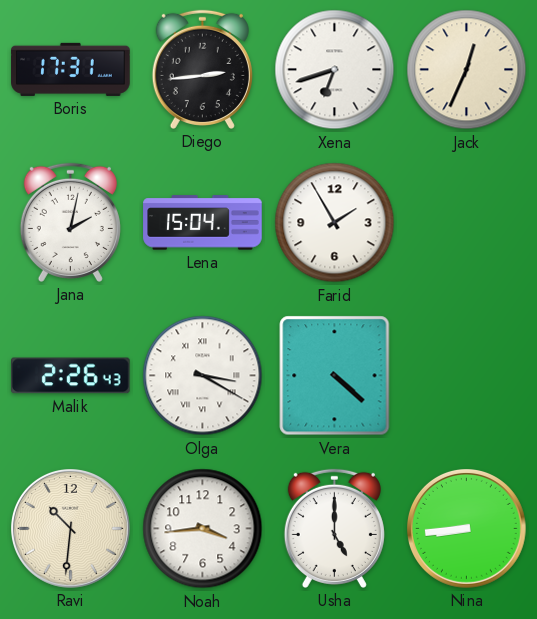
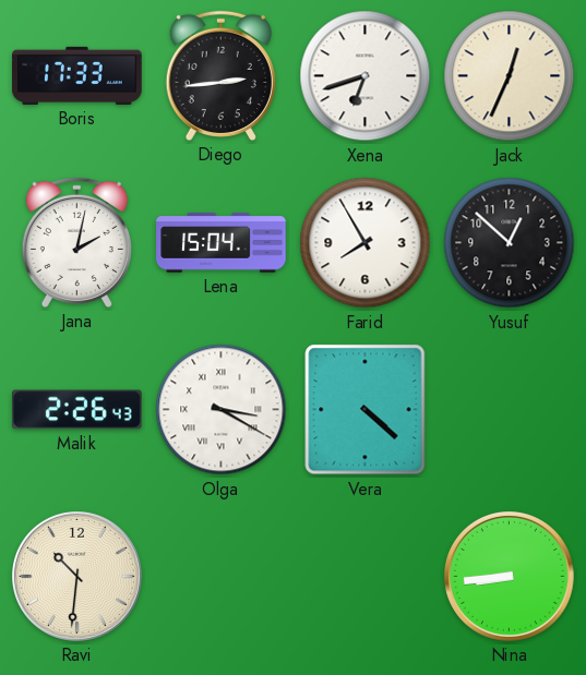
Boris: 17:31 -> 17:33
Farid: 1:55 -> 7:55
Yusuf: none -> 12:52
Noah: 3:44 -> none
Usha: 5:00 -> none
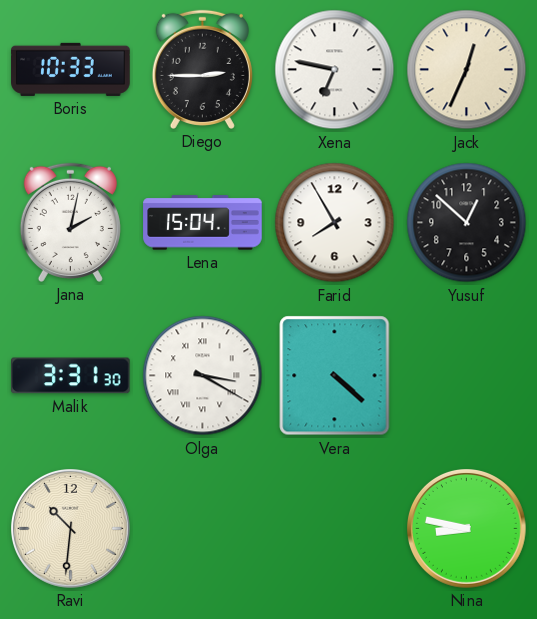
Boris: 17:33 -> 10:33
Diego: 2:44 -> 2:45
Xena: 6:42 -> 6:47
Malik: 2:26 -> 3:31
Nina: 8:44 -> 8:47
